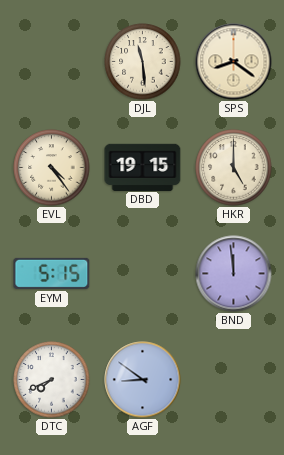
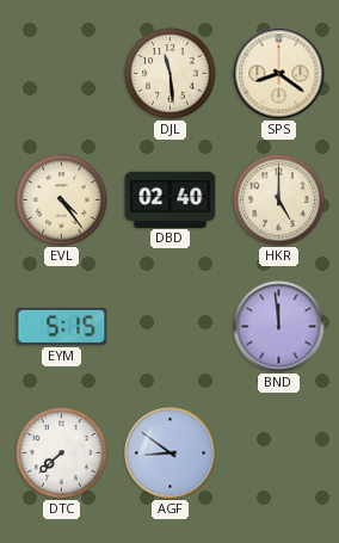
DBD: 19:15 -> 02:40
DTC: 7:41 -> 7:38
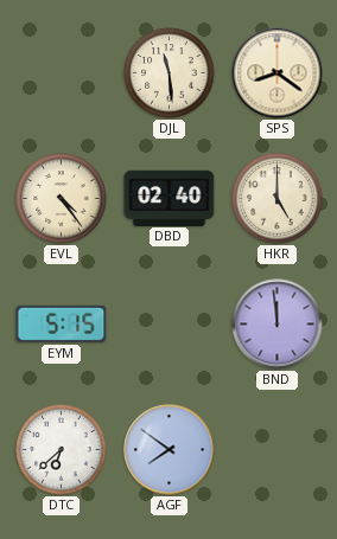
DTC: 7:38 -> 6:38
AGF: 8:51 -> 7:51
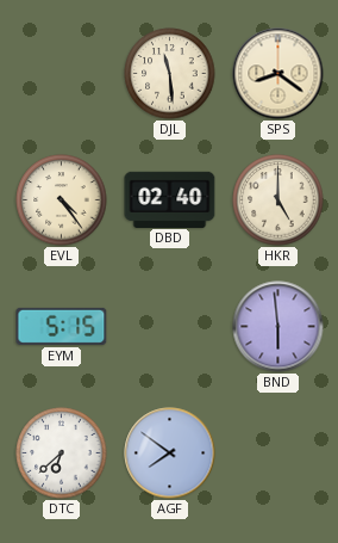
BND: 11:59 -> 5:59
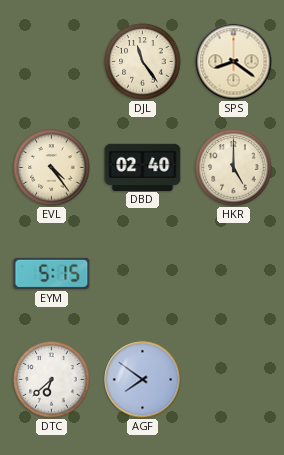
DJL: 11:29 -> 11:24
BND: 5:59 -> none
